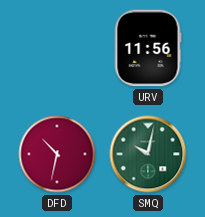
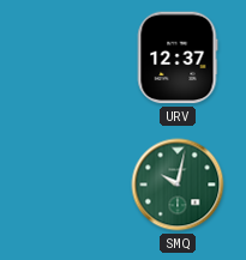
URV: 11:56 -> 12:37
DFD: 10:32 -> none
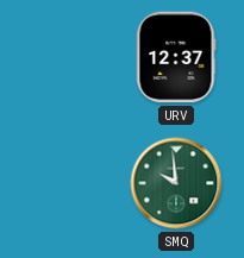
SMQ: 10:02 -> 9:59
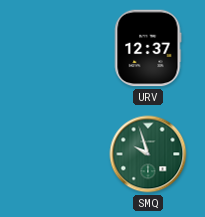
SMQ: 9:59 -> 9:57
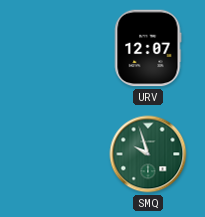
URV: 12:37 -> 12:07
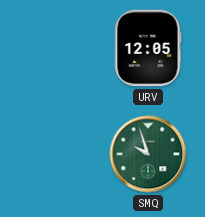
URV: 12:07 -> 12:05
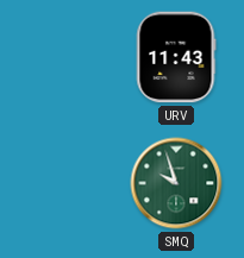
URV: 12:05 -> 11:43
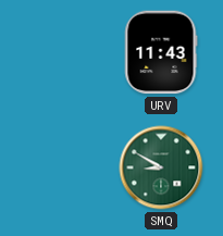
SMQ: 9:57 -> 8:50
